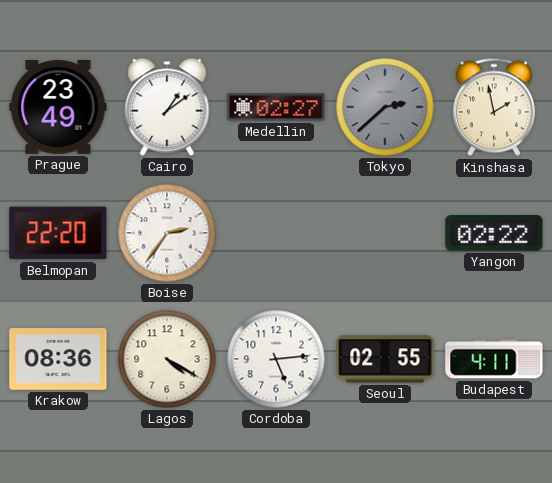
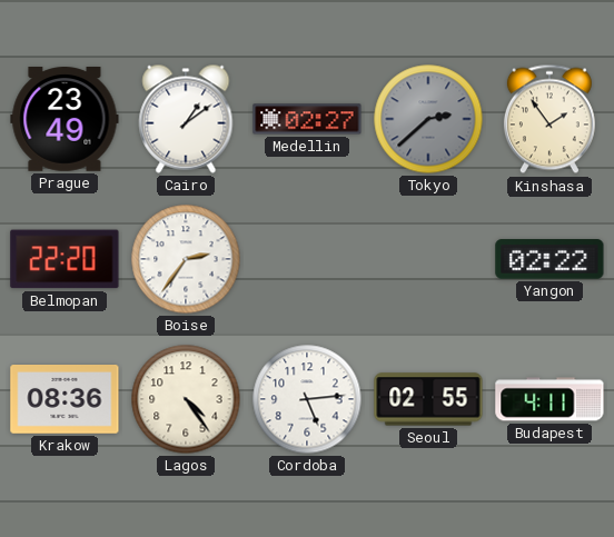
Kinshasa: 1:58 -> 1:54
Lagos: 4:20 -> 4:24
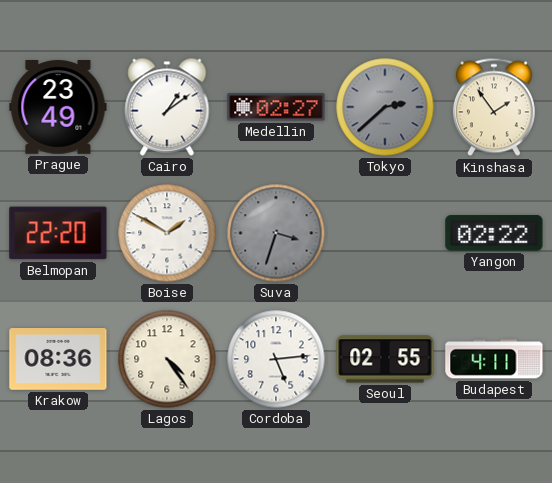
Boise: 2:36 -> 1:50
Suva: none -> 3:33
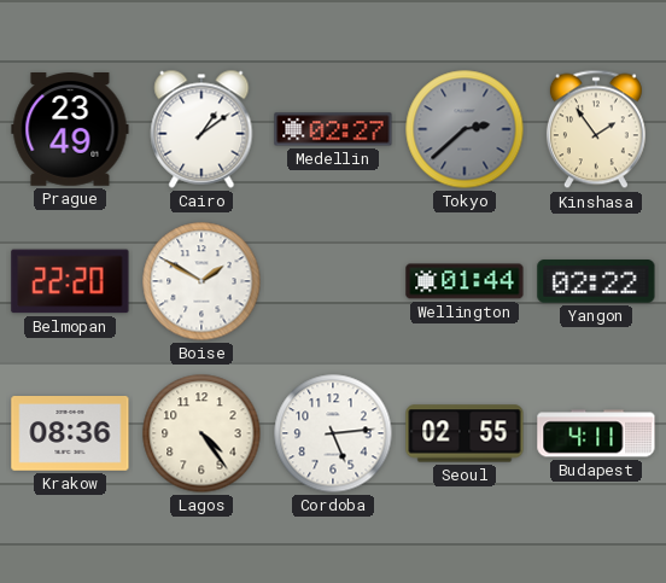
Suva: 3:33 -> none
Wellington: none -> 01:44
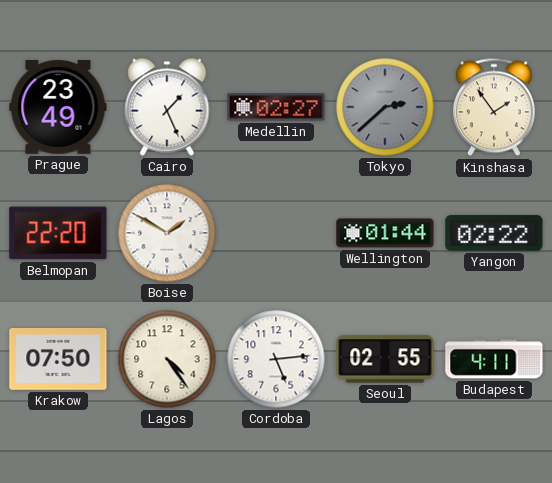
Cairo: 1:09 -> 1:26
Krakow: 08:36 -> 07:50
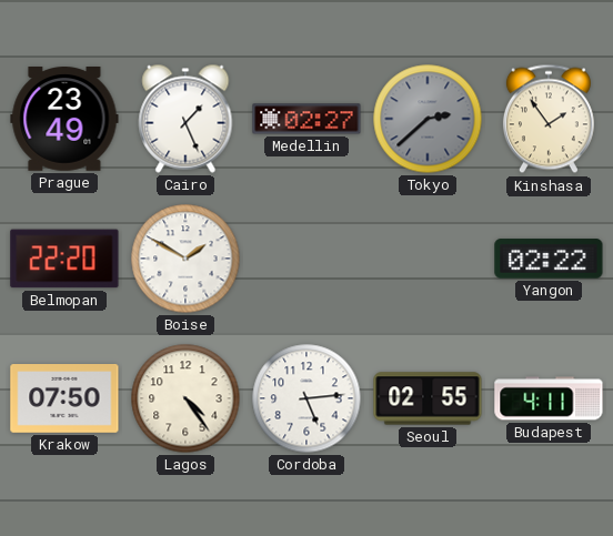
Wellington: 01:44 -> none
